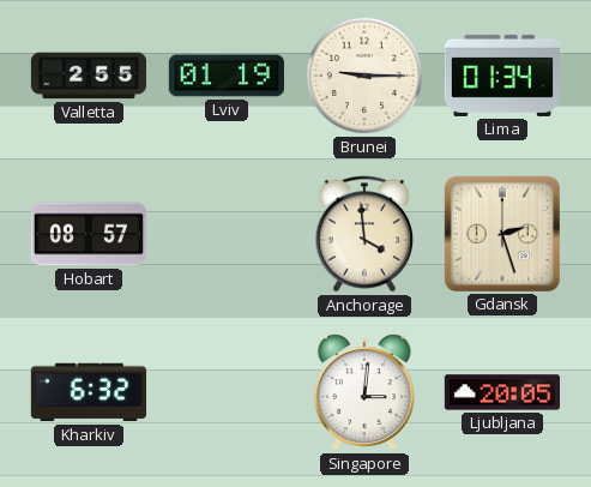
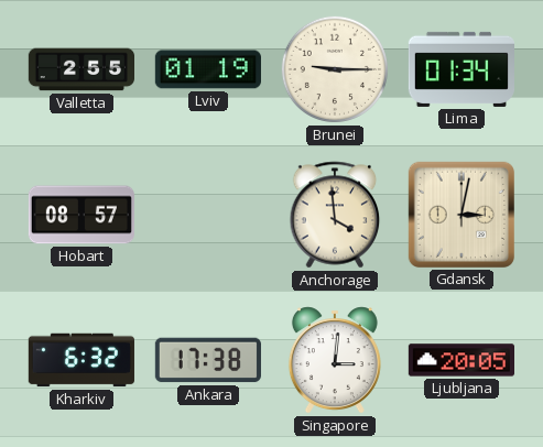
Gdansk: 2:27 -> 3:02
Ankara: none -> 17:38
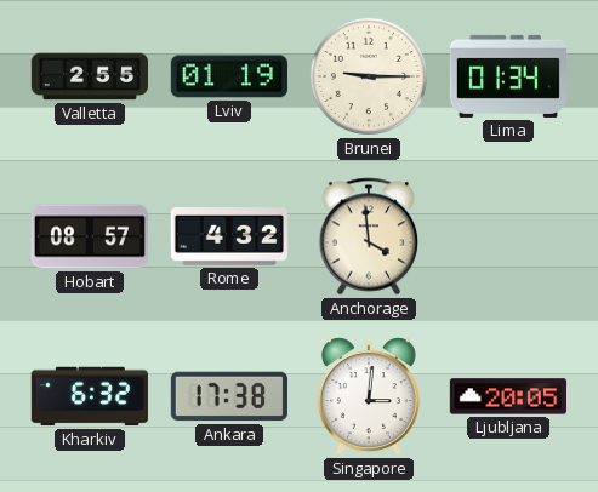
Rome: none -> 4:32
Gdansk: 3:02 -> none
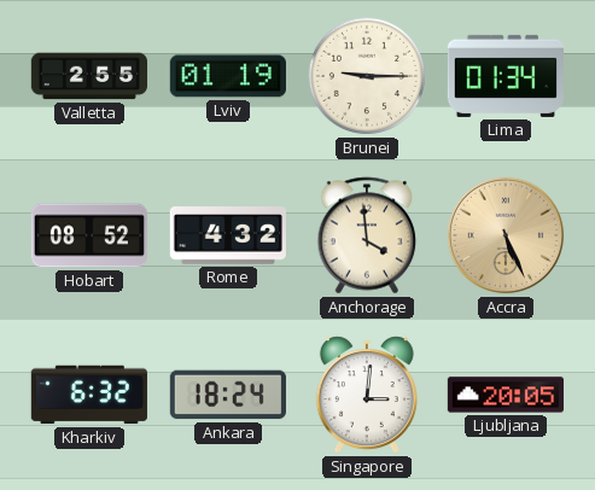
Hobart: 08:57 -> 08:52
Accra: none -> 5:26
Ankara: 17:38 -> 18:24
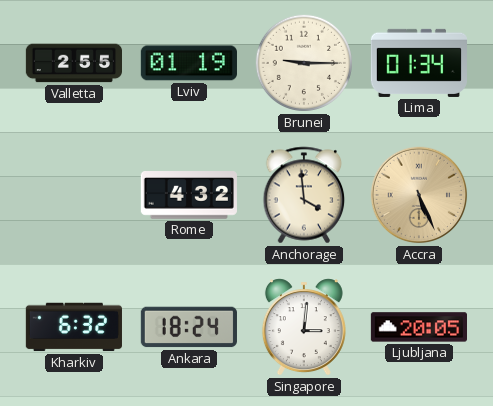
Hobart: 08:52 -> none
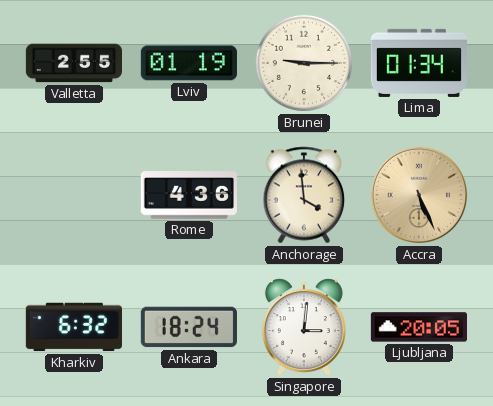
Rome: 4:32 -> 4:36
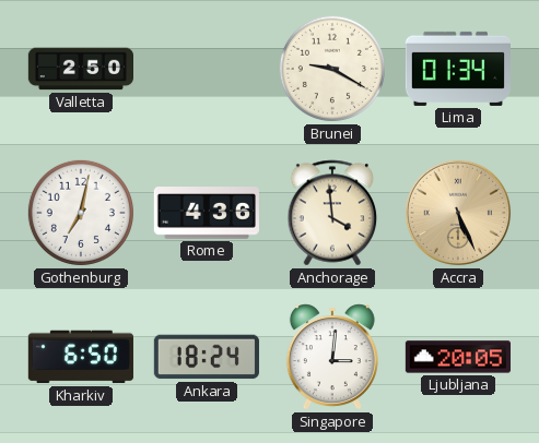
Valletta: 2:55 -> 2:50
Lviv: 01:19 -> none
Brunei: 9:15 -> 9:20
Gothenburg: none -> 7:02
Kharkiv: 6:32 -> 6:50
